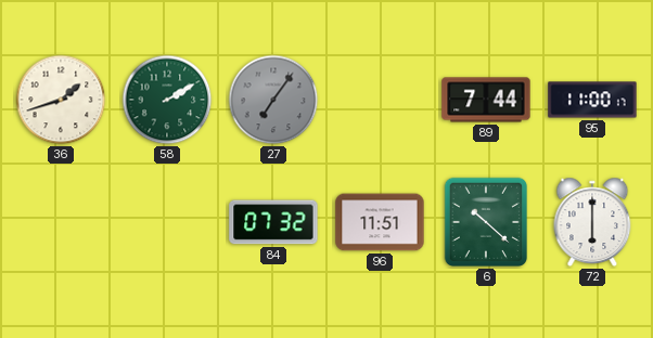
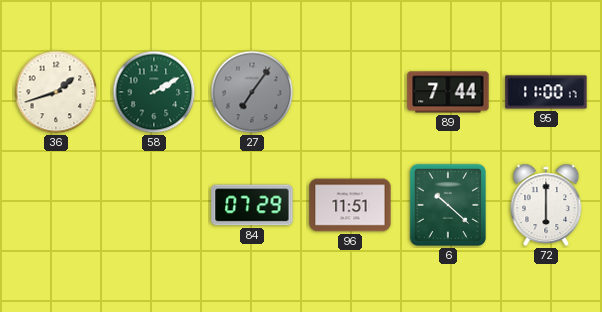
84: 07:32 -> 07:29
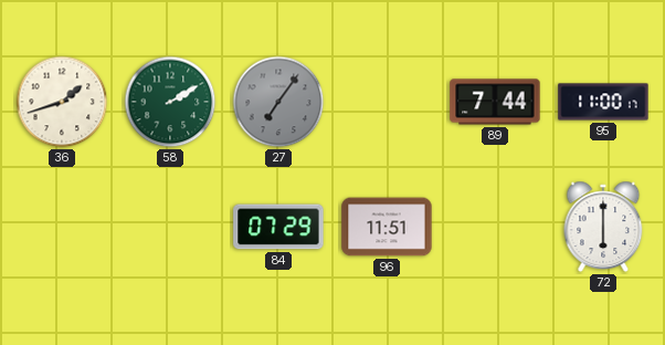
6: 10:22 -> none
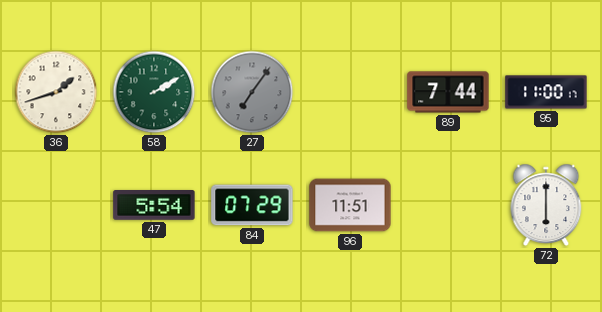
47: none -> 5:54
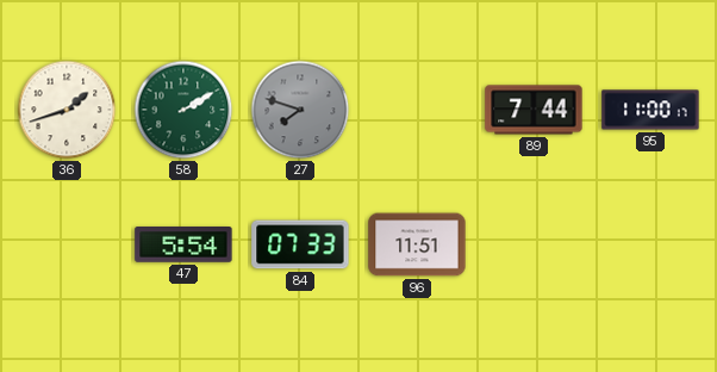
27: 7:06 -> 7:48
84: 07:29 -> 07:33
72: 6:00 -> none
